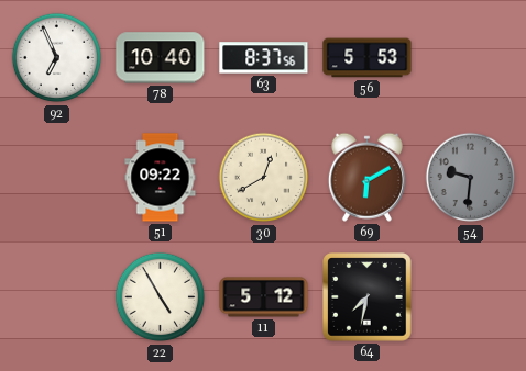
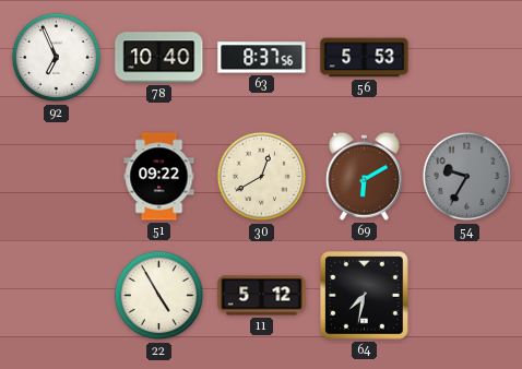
54: 9:31 -> 9:35
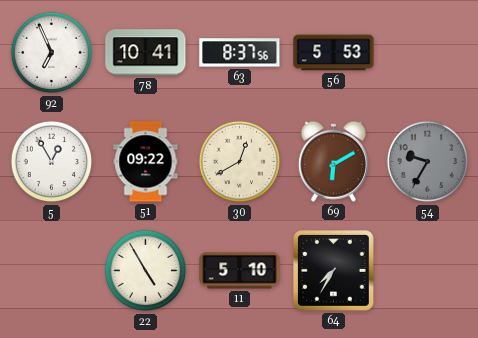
78: 10:40 -> 10:41
5: none -> 12:55
11: 5:12 -> 5:10
64: 7:32 -> 7:35
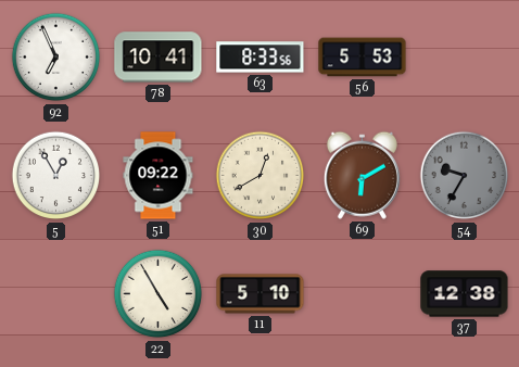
63: 8:37 -> 8:33
64: 7:35 -> none
37: none -> 12:38
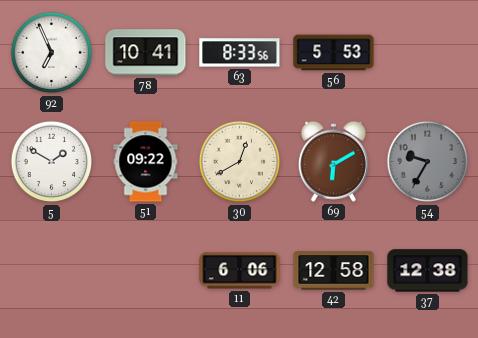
5: 12:55 -> 1:50
22: 4:55 -> none
11: 5:10 -> 6:06
42: none -> 12:58
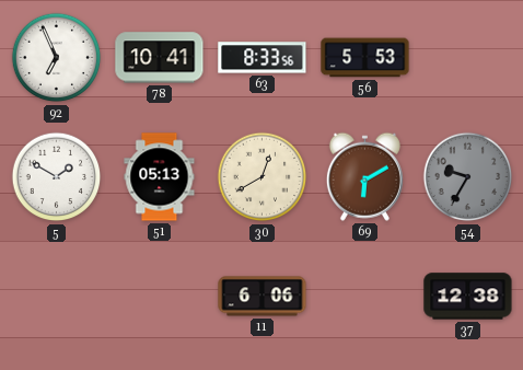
51: 09:22 -> 05:13
42: 12:58 -> none
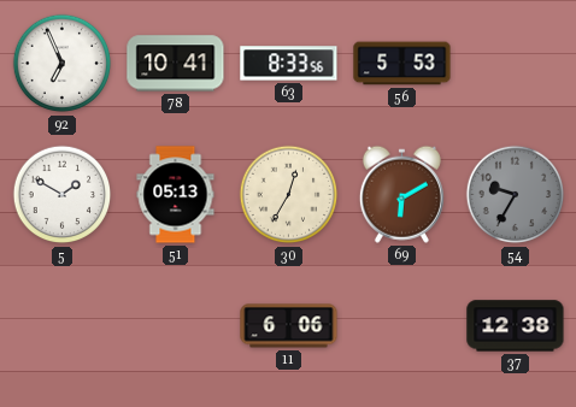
30: 12:40 -> 12:35
